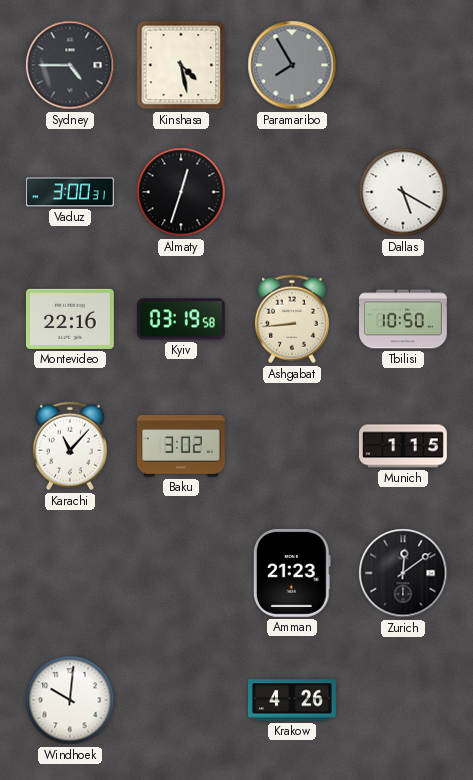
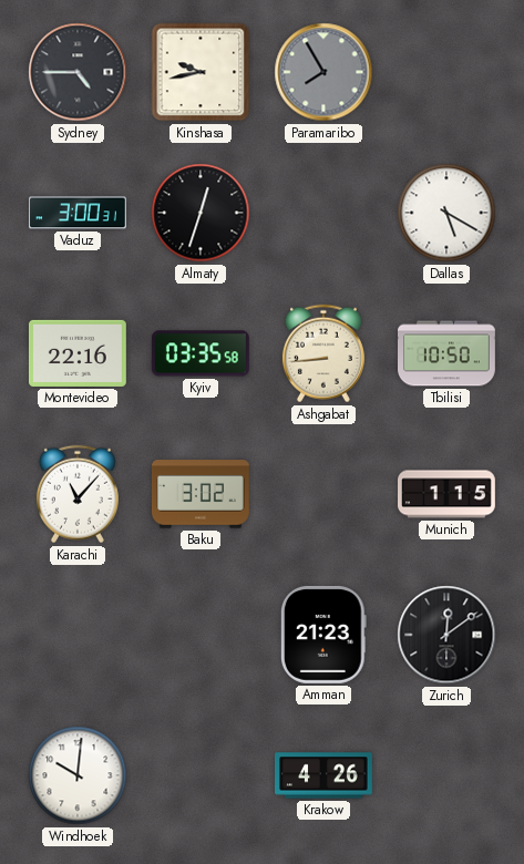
Kinshasa: 4:28 -> 9:43
Kyiv: 03:19 -> 03:35
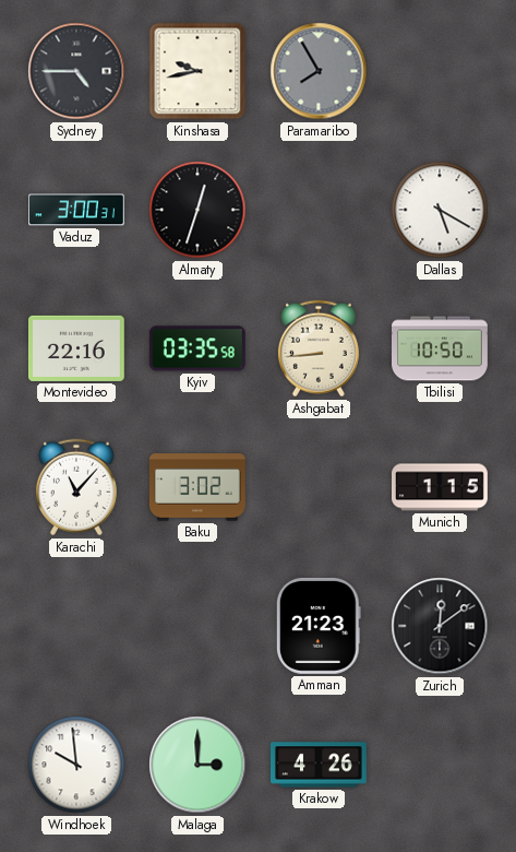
Windhoek: 10:01 -> 9:59
Malaga: none -> 3:00
